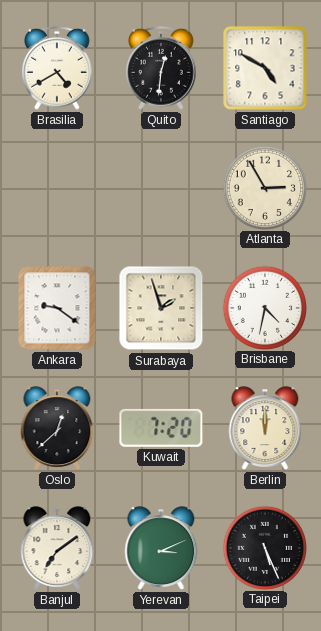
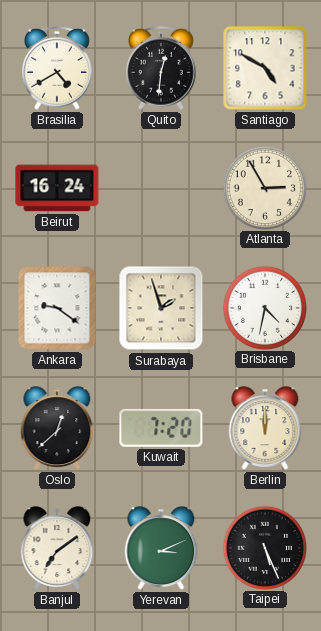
Beirut: none -> 16:24
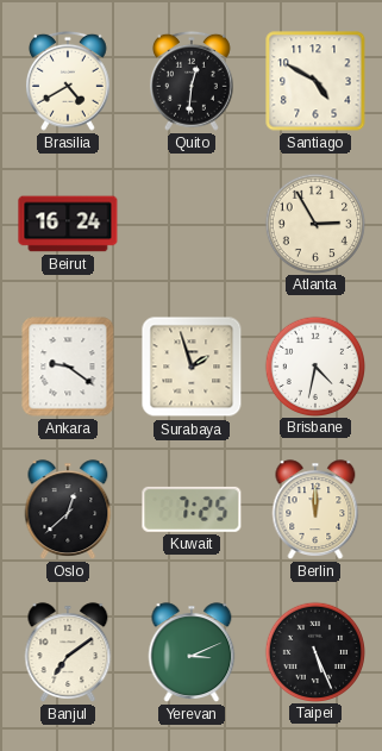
Kuwait: 7:20 -> 7:25
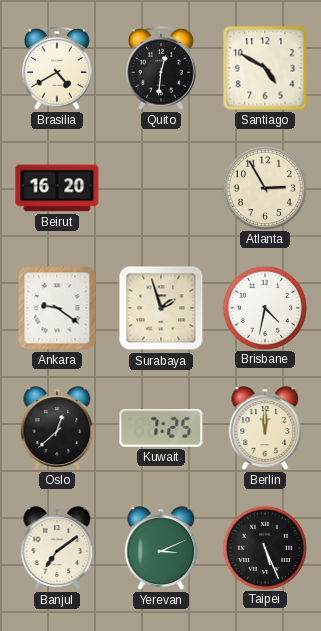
Beirut: 16:24 -> 16:20
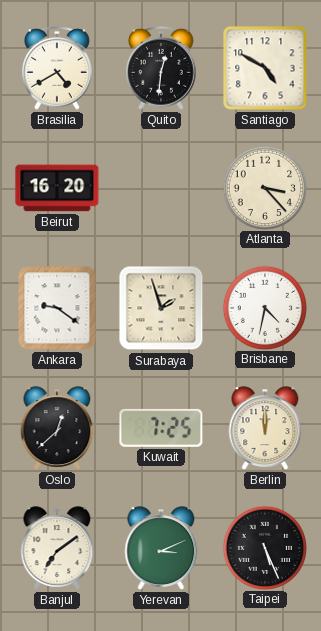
Atlanta: 2:55 -> 3:23
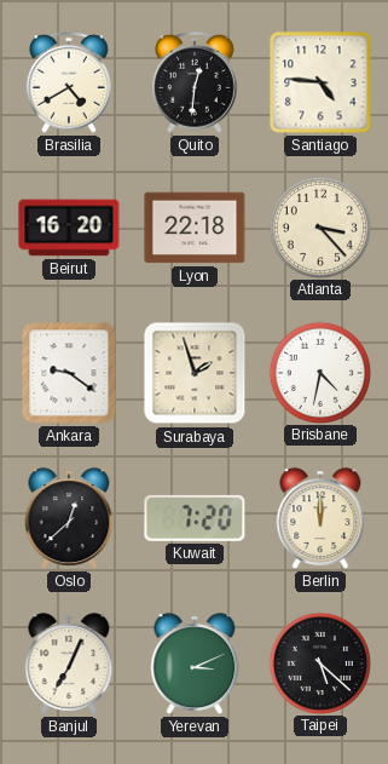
Santiago: 4:50 -> 4:46
Lyon: none -> 22:18
Kuwait: 7:25 -> 7:20
Banjul: 7:09 -> 7:04
Taipei: 5:26 -> 5:22
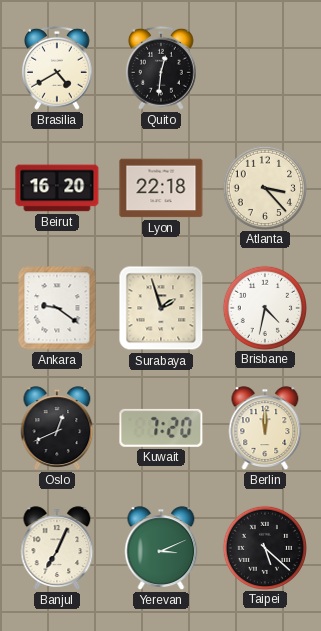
Santiago: 4:46 -> none
Oslo: 12:38 -> 12:41
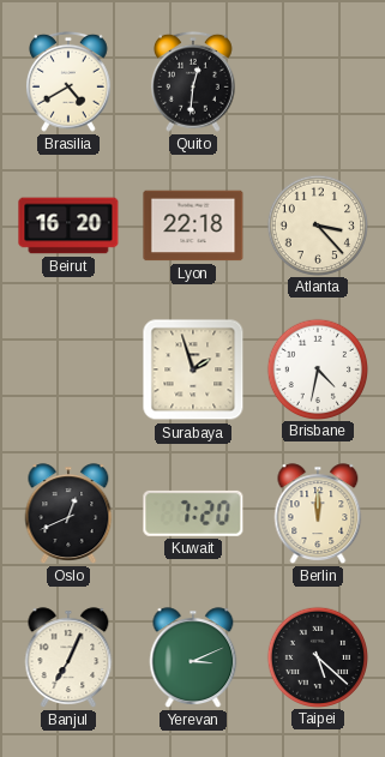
Ankara: 9:21 -> none
